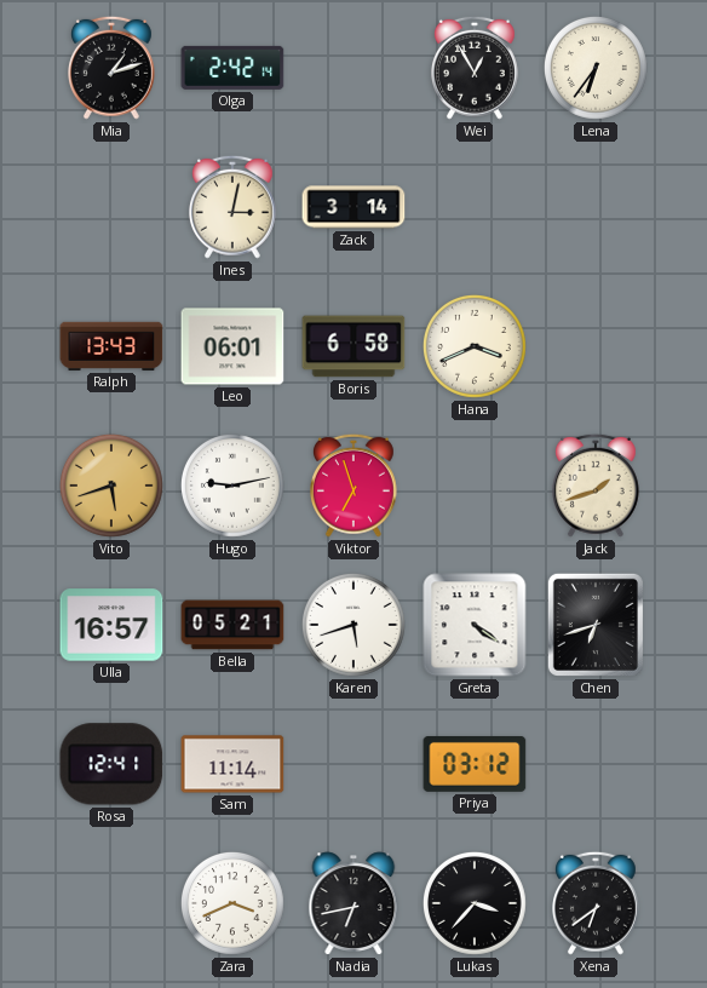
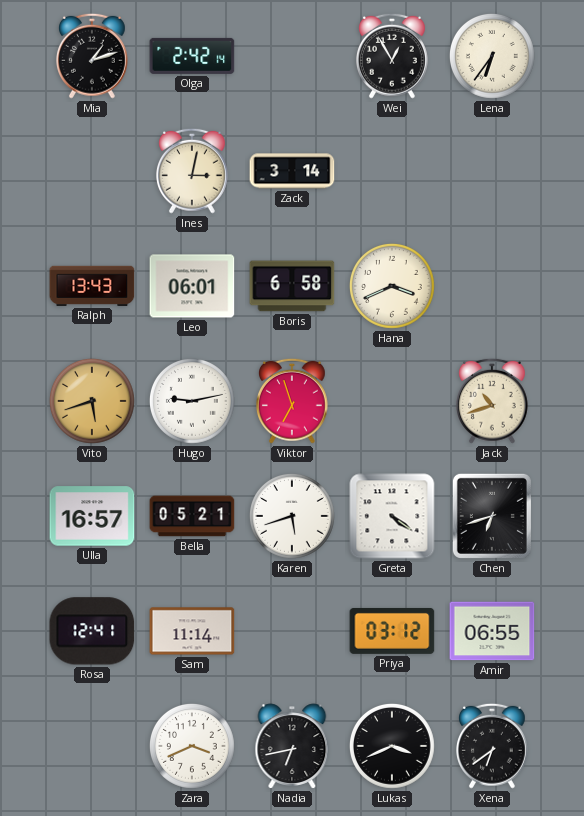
Jack: 1:42 -> 10:42
Amir: none -> 06:55
Lukas: 3:37 -> 3:41
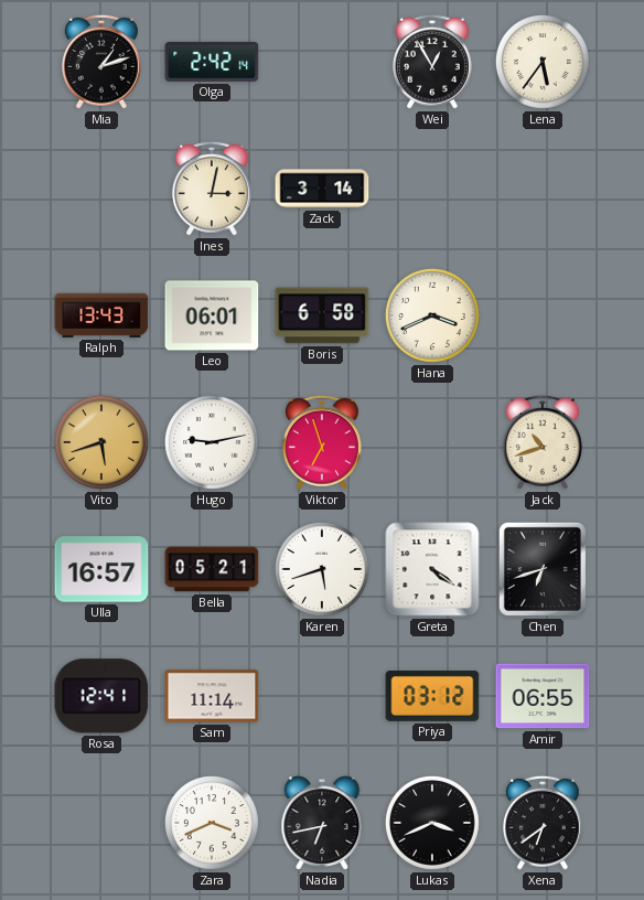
Lena: 6:36 -> 5:36
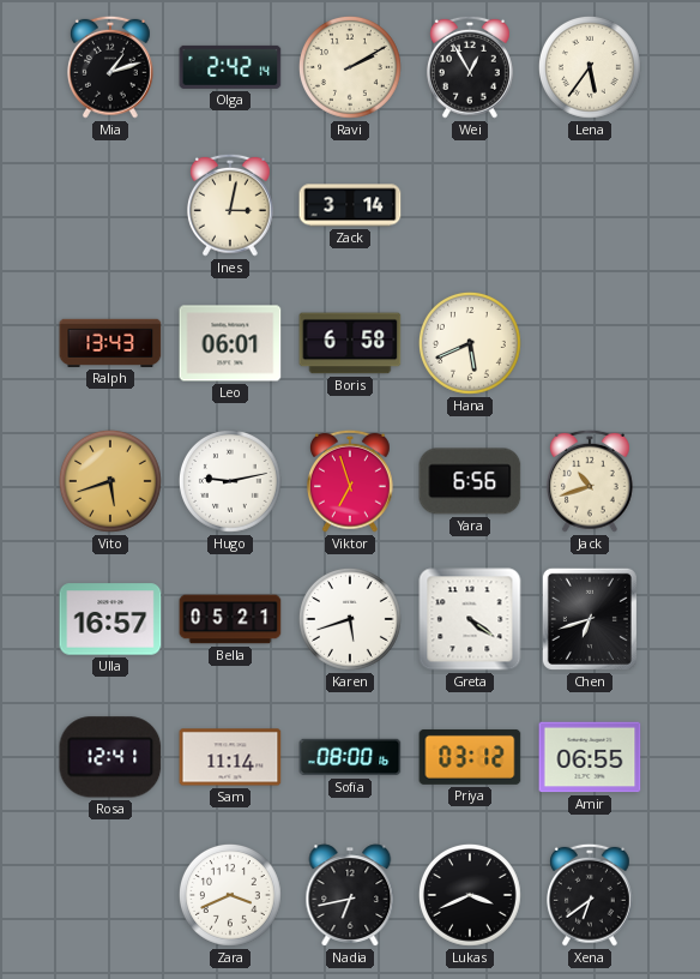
Ravi: none -> 2:10
Hana: 3:41 -> 5:41
Yara: none -> 6:56
Sofia: none -> 08:00
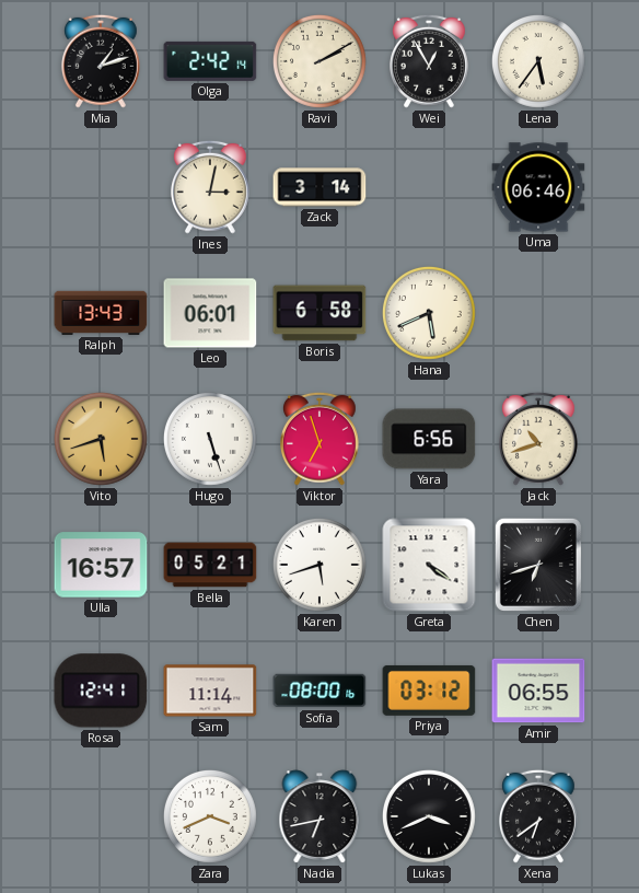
Uma: none -> 06:46
Hugo: 9:13 -> 5:27
